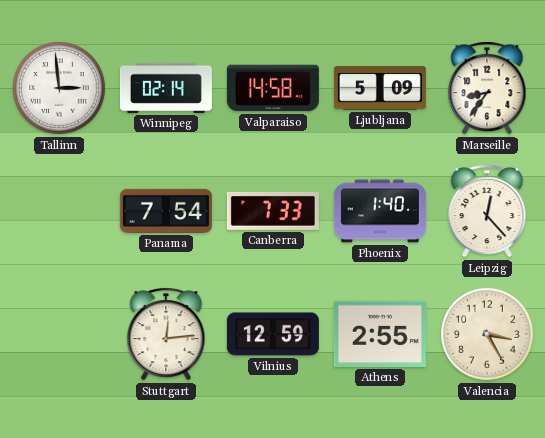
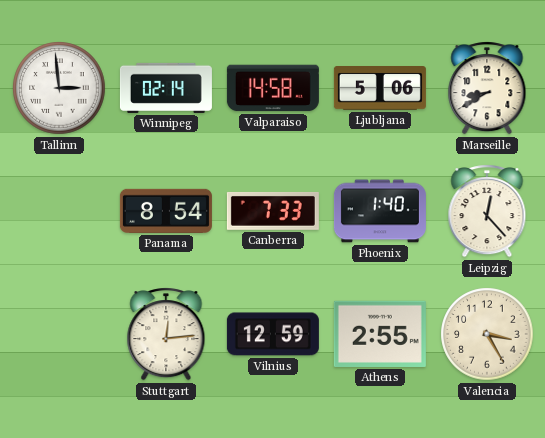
Ljubljana: 5:09 -> 5:06
Marseille: 8:36 -> 8:40
Panama: 7:54 -> 8:54
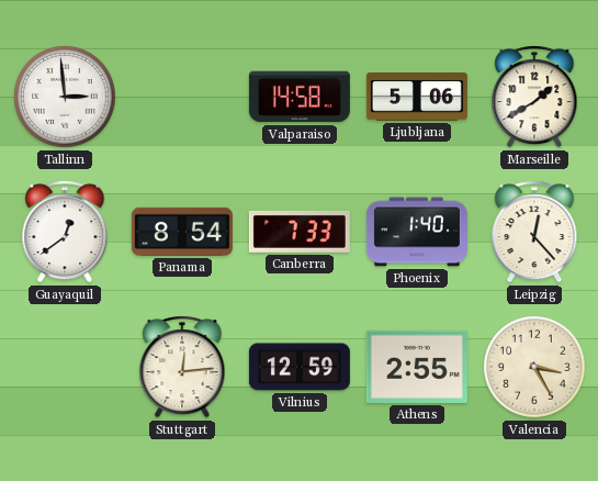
Winnipeg: 02:14 -> none
Marseille: 8:40 -> 1:40
Guayaquil: none -> 12:39
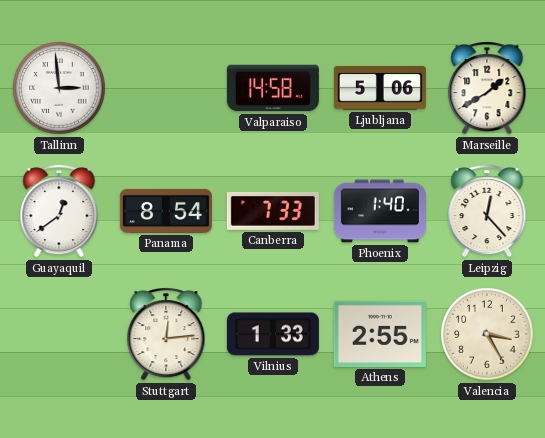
Vilnius: 12:59 -> 1:33
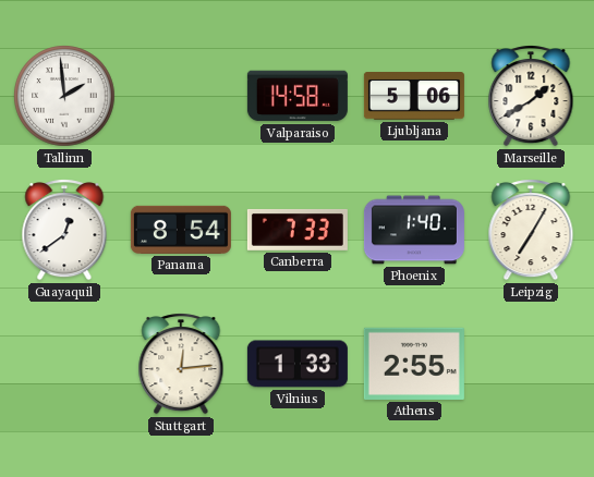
Tallinn: 2:59 -> 1:59
Leipzig: 12:23 -> 7:05
Valencia: 3:25 -> none
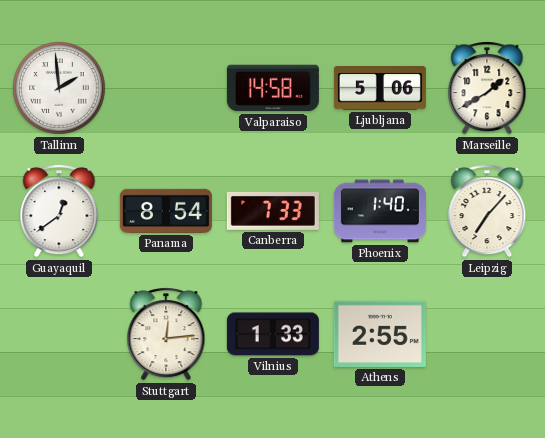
Leipzig: 7:05 -> 7:07
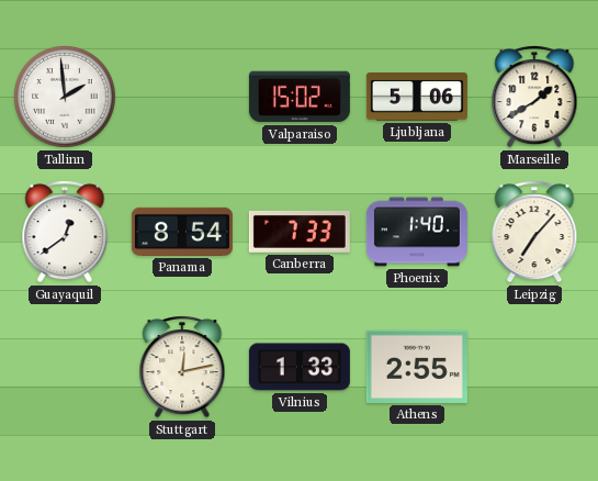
Valparaiso: 14:58 -> 15:02
Stuttgart: 12:14 -> 12:13
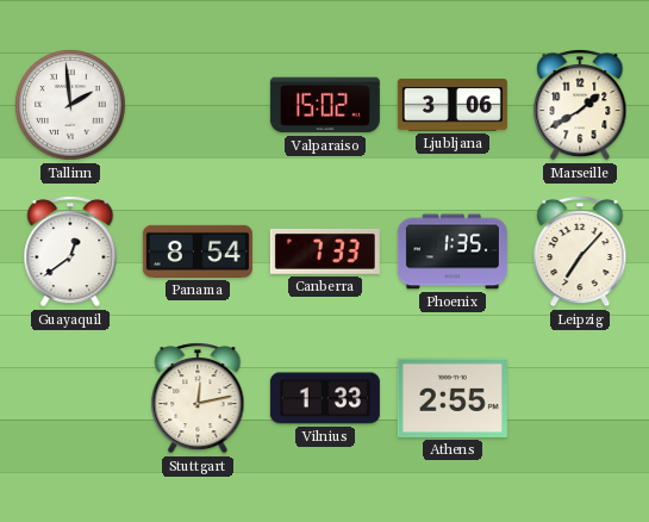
Ljubljana: 5:06 -> 3:06
Phoenix: 1:40 -> 1:35
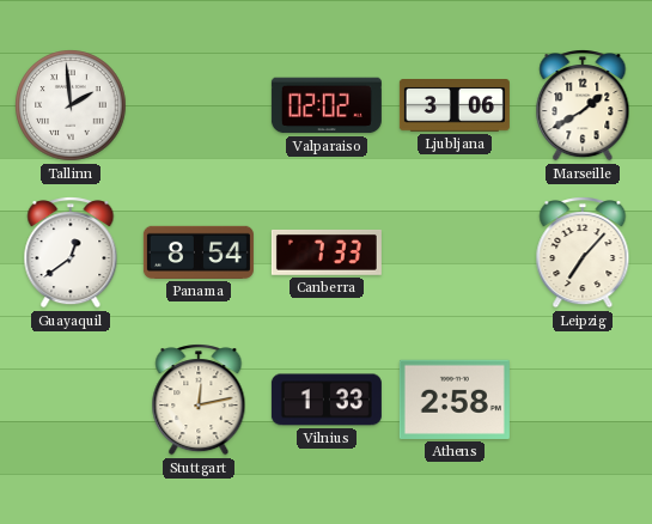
Valparaiso: 15:02 -> 02:02
Phoenix: 1:35 -> none
Athens: 2:55 -> 2:58
